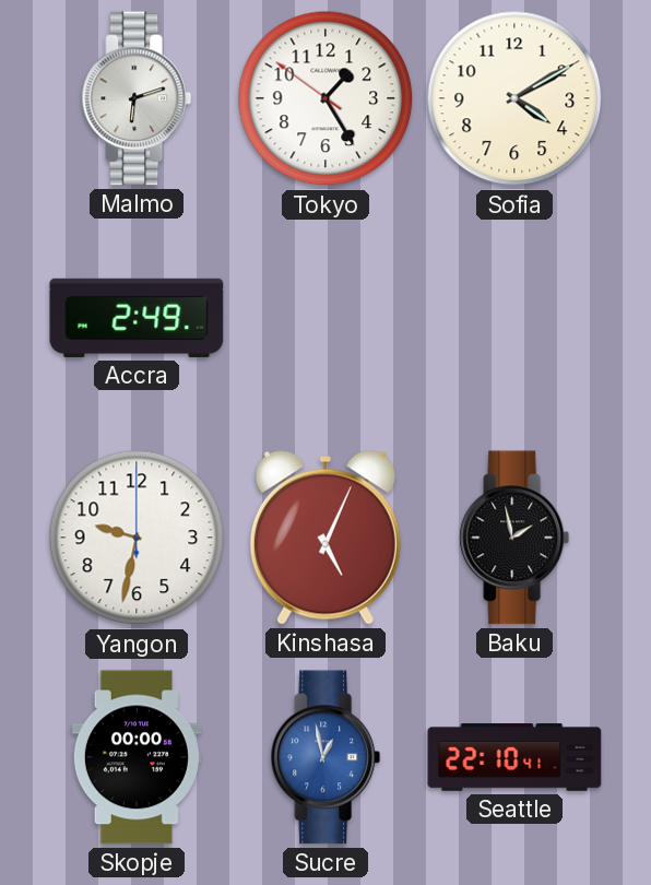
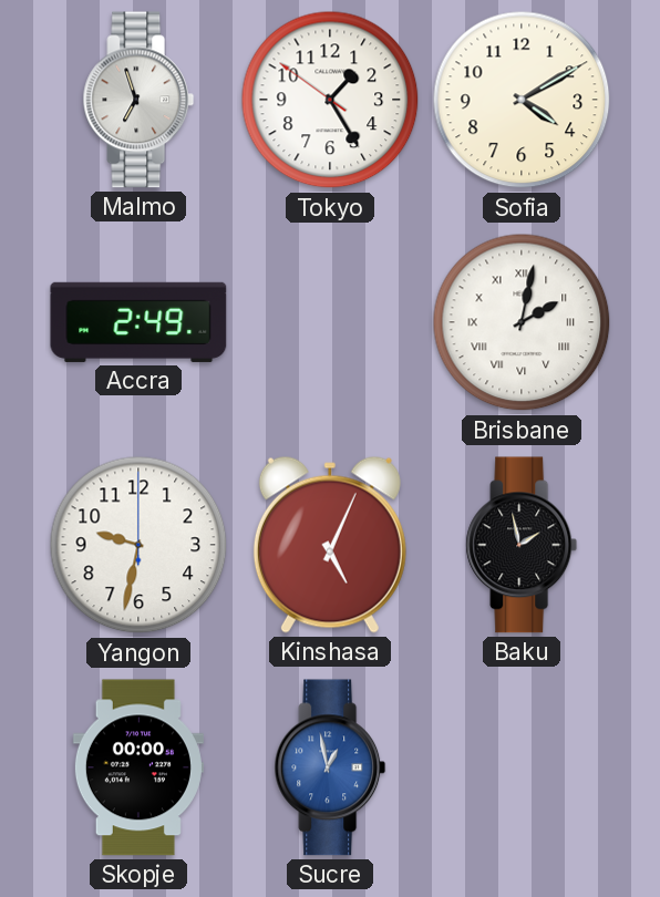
Malmo: 6:12 -> 6:57
Brisbane: none -> 2:02
Seattle: 22:10 -> none
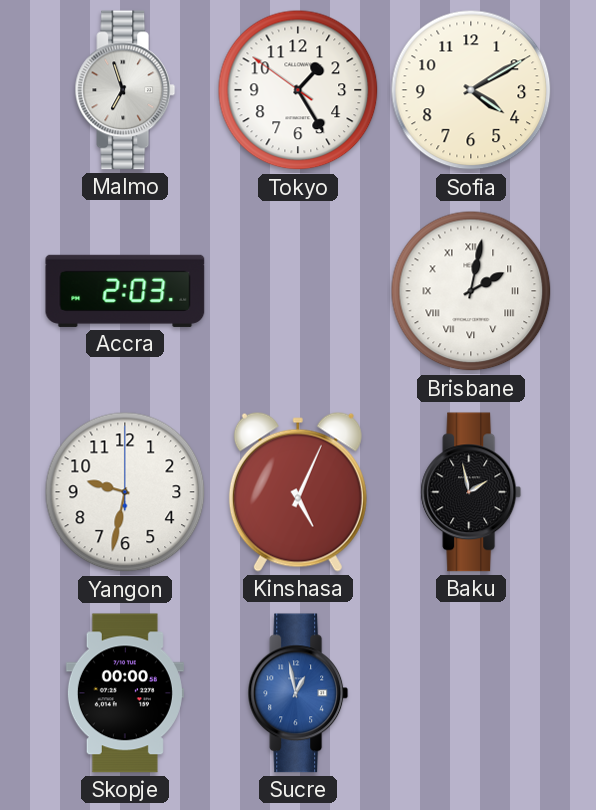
Accra: 2:49 -> 2:03
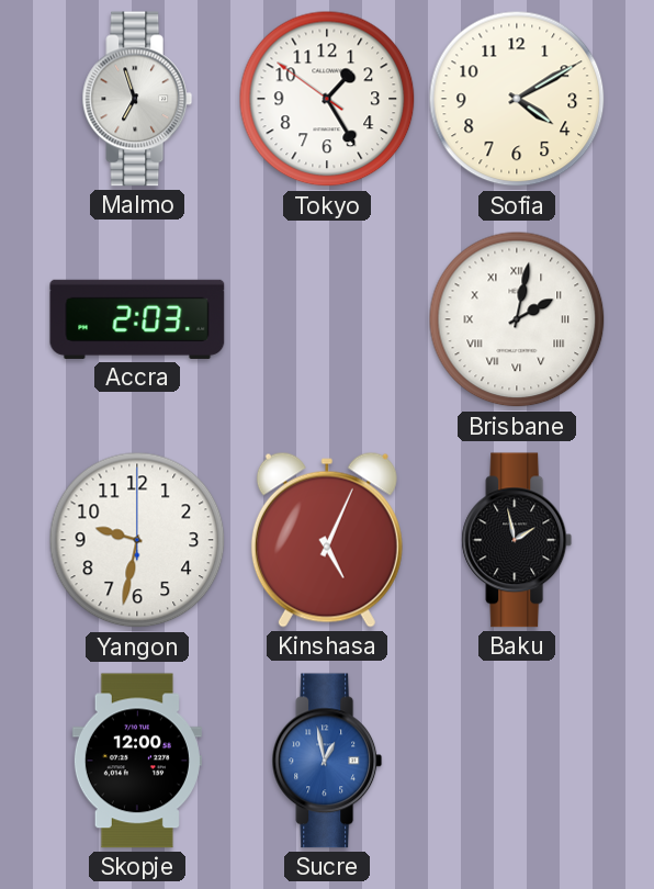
Skopje: 00:00 -> 12:00
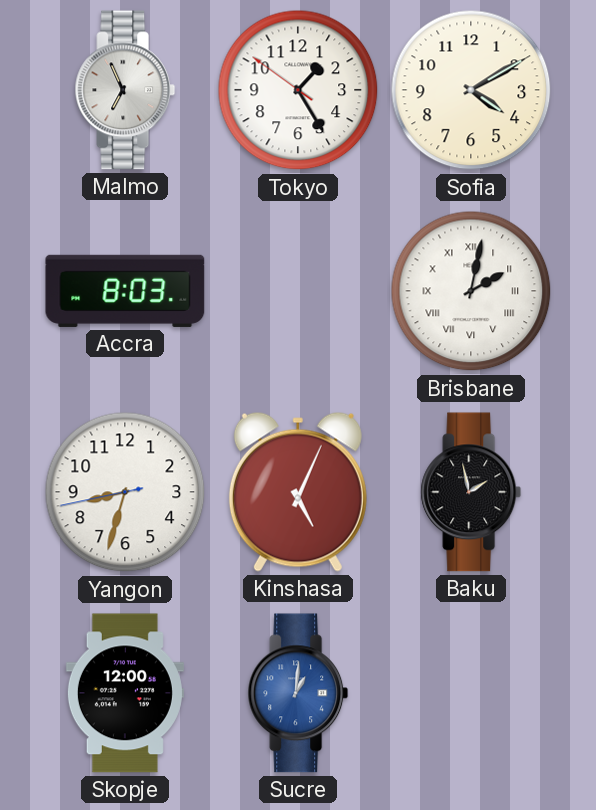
Malmo: 6:57 -> 6:56
Accra: 2:03 -> 8:03
Yangon: 9:32 -> 8:32
Sucre: 12:58 -> 1:01
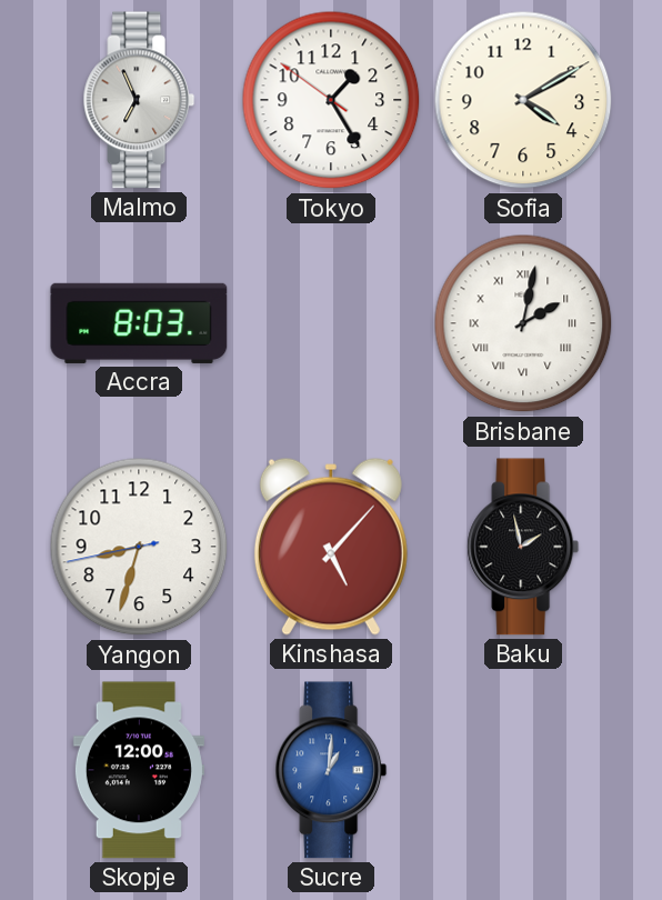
Kinshasa: 5:04 -> 5:07
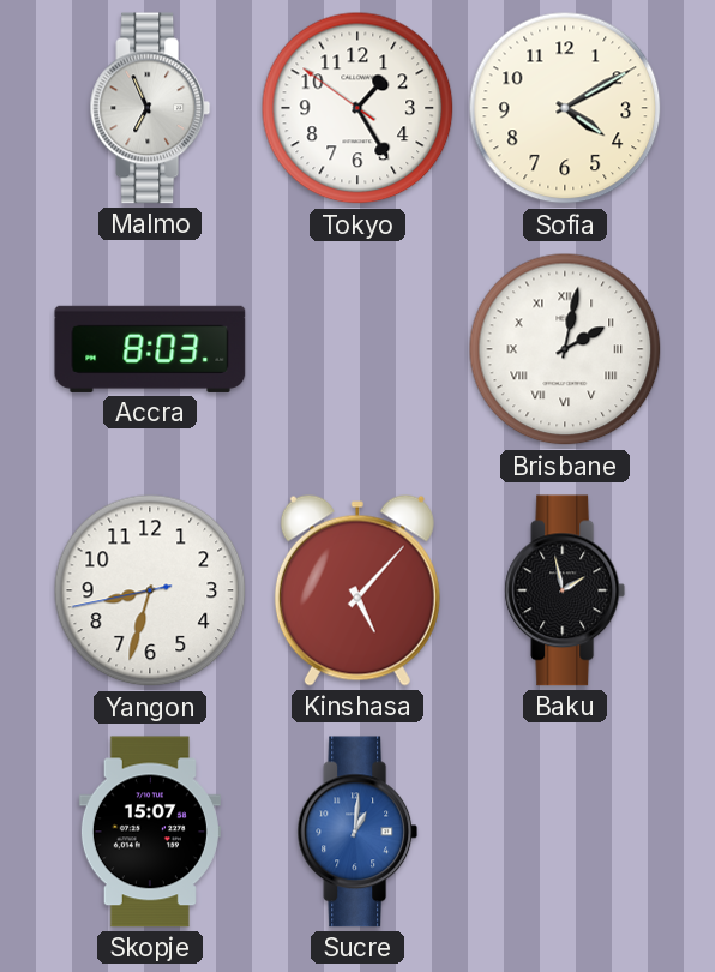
Skopje: 12:00 -> 15:07
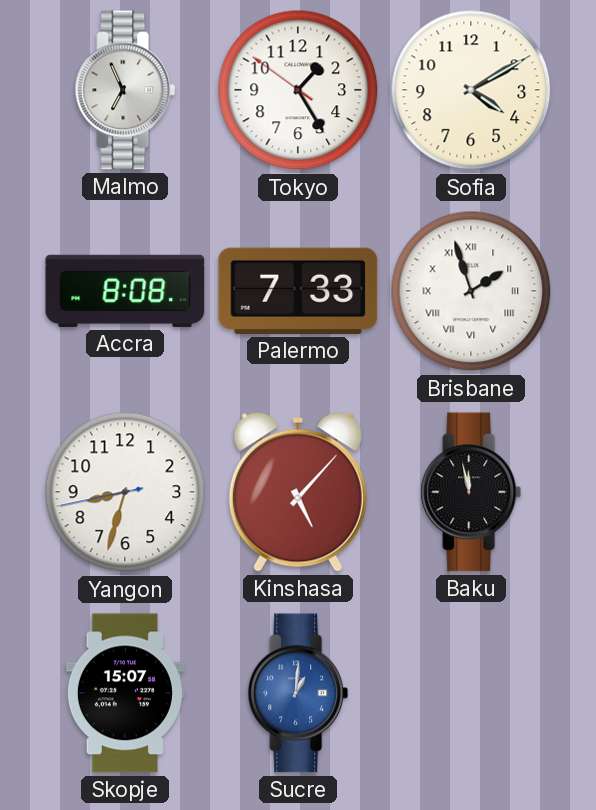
Accra: 8:03 -> 8:08
Palermo: none -> 7:33
Brisbane: 2:02 -> 1:57
Baku: 1:58 -> 11:58
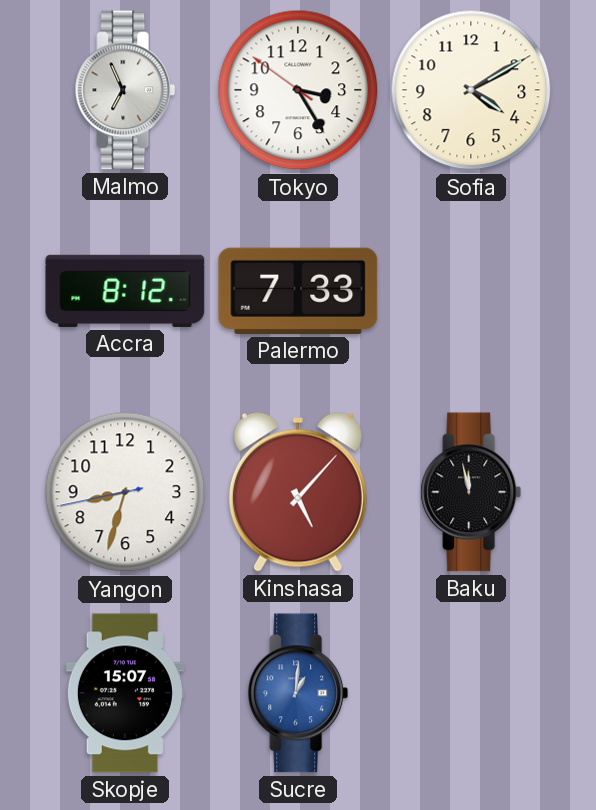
Tokyo: 1:24 -> 3:24
Accra: 8:08 -> 8:12
Brisbane: 1:57 -> none
